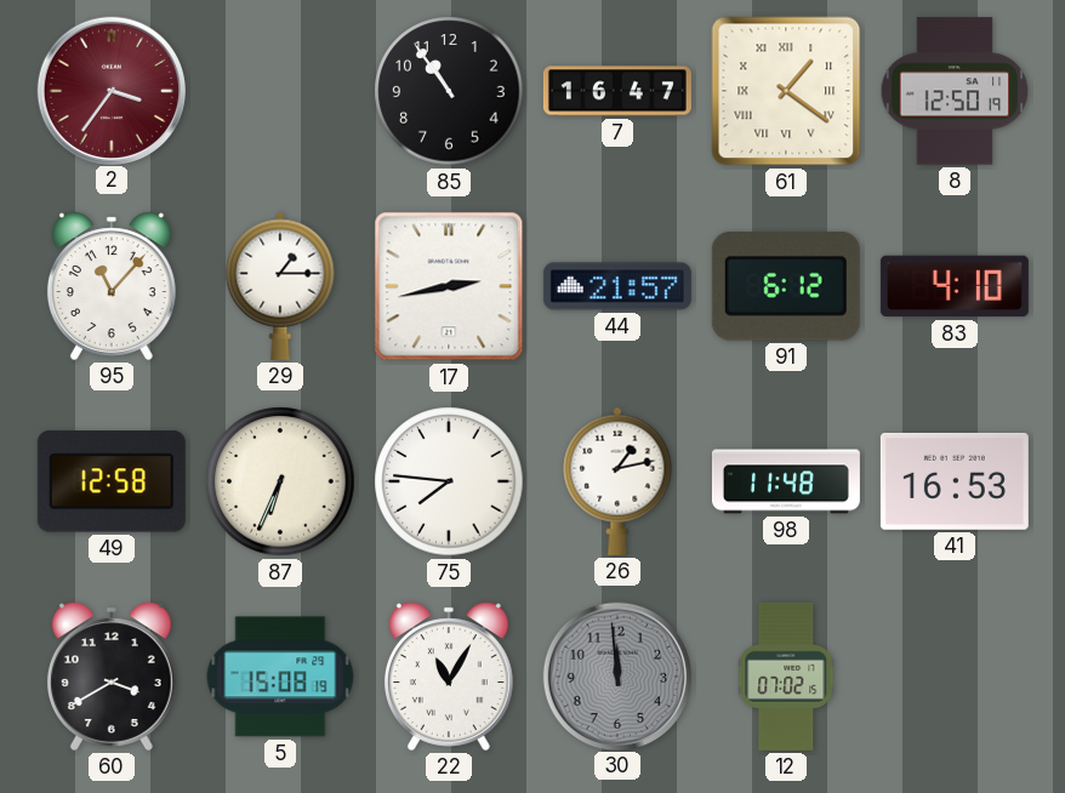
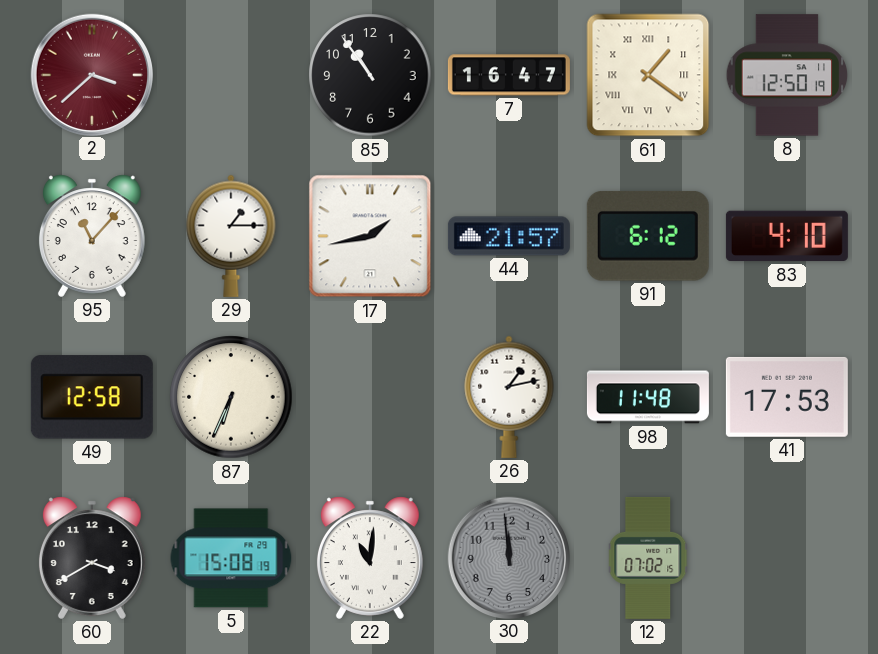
2: 3:36 -> 3:38
17: 2:43 -> 1:43
75: 7:46 -> none
41: 16:53 -> 17:53
22: 11:05 -> 11:01
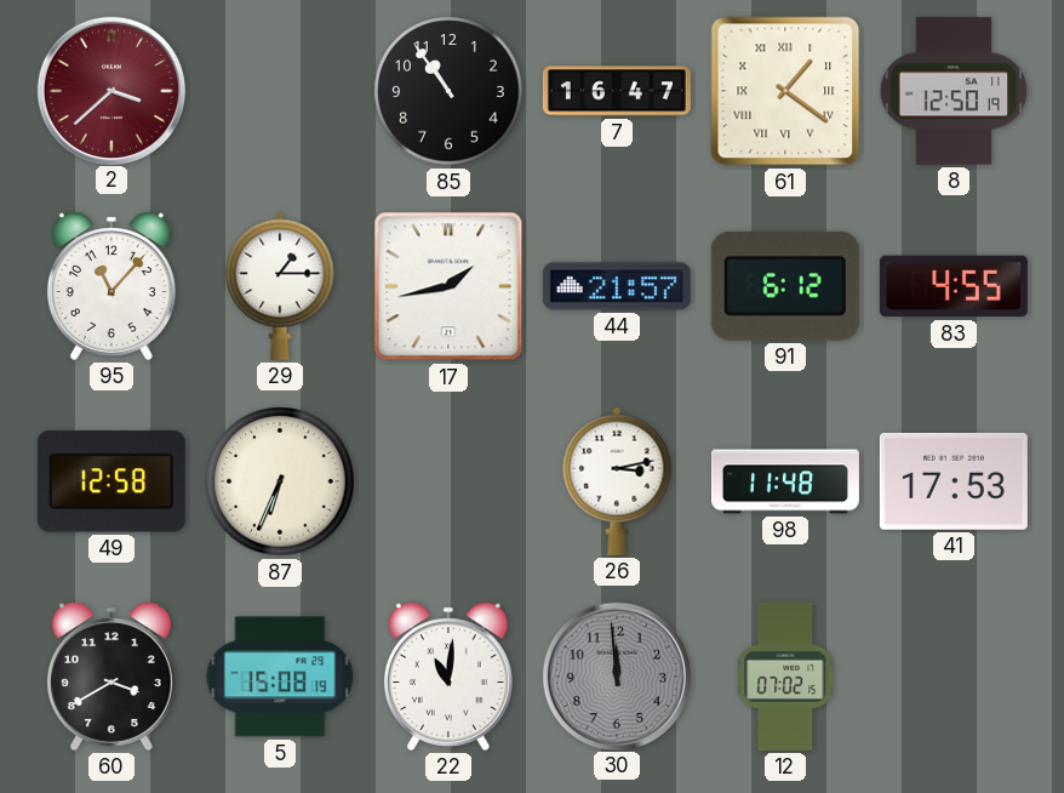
83: 4:10 -> 4:55
26: 1:13 -> 3:13
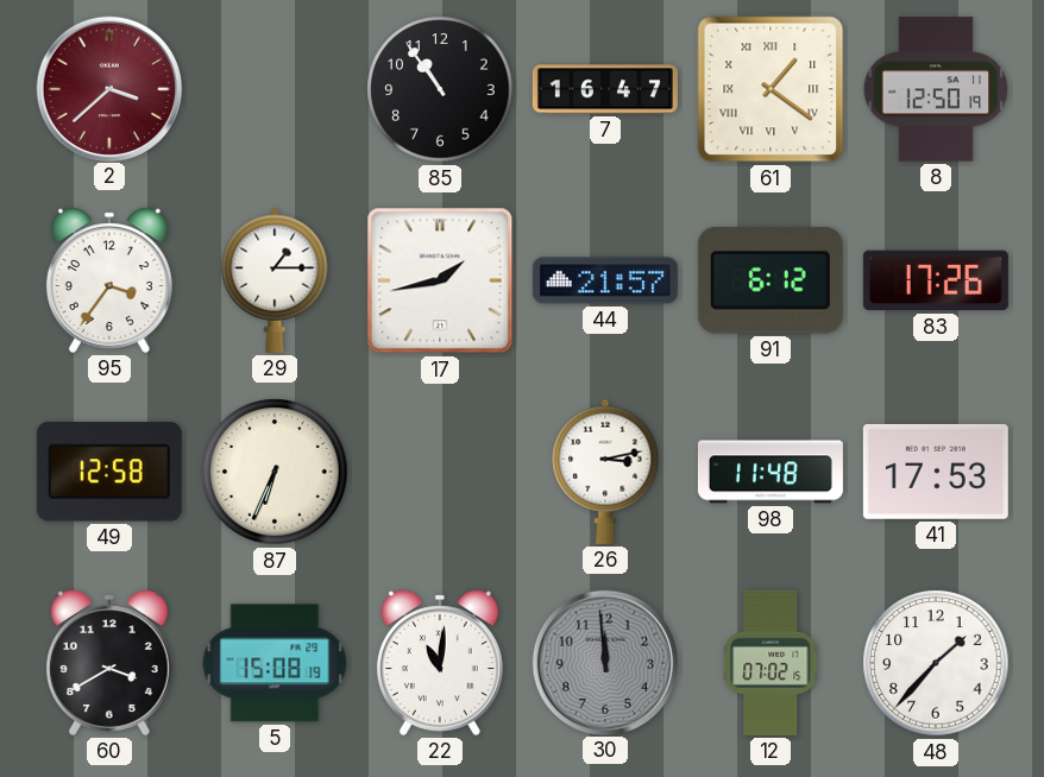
95: 11:07 -> 3:36
83: 4:55 -> 17:26
48: none -> 1:37
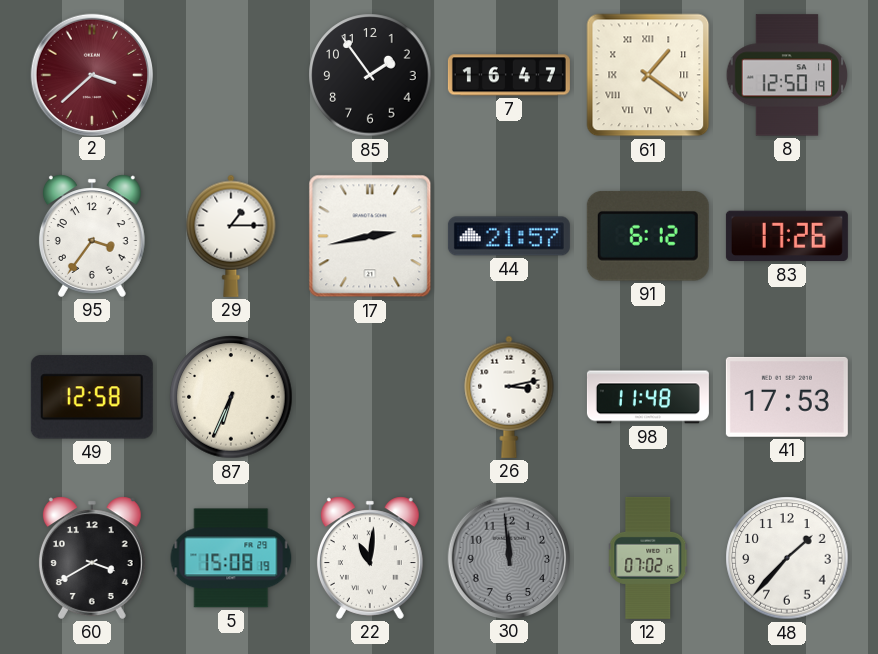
85: 10:54 -> 1:54
17: 1:43 -> 2:43
